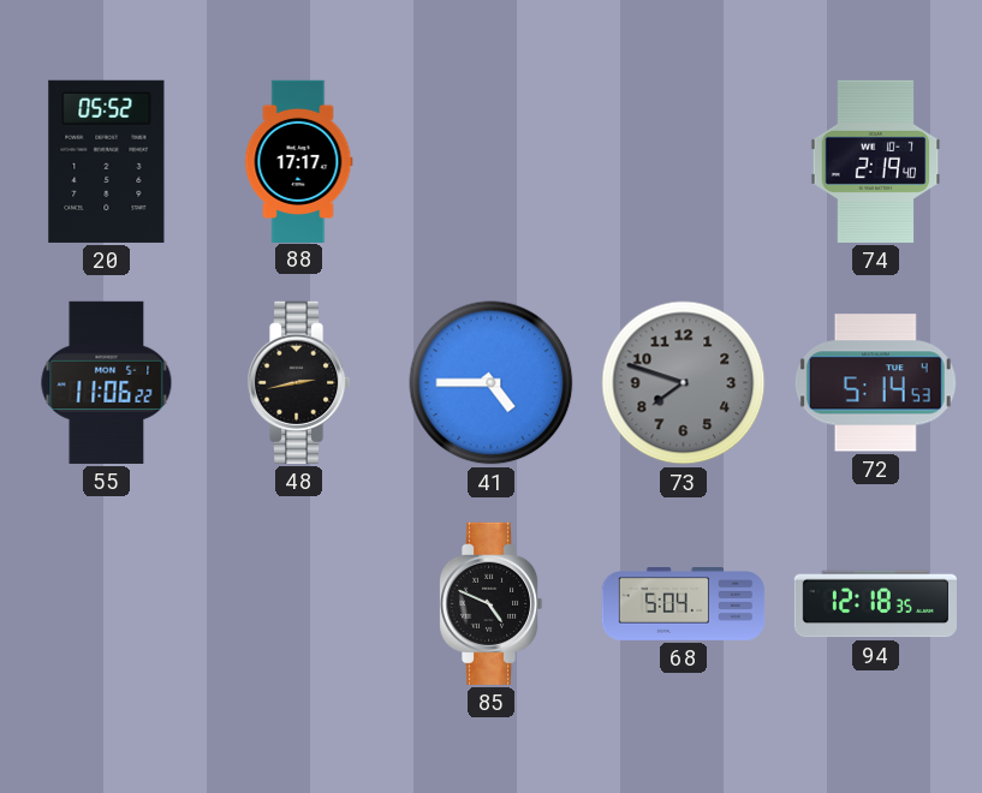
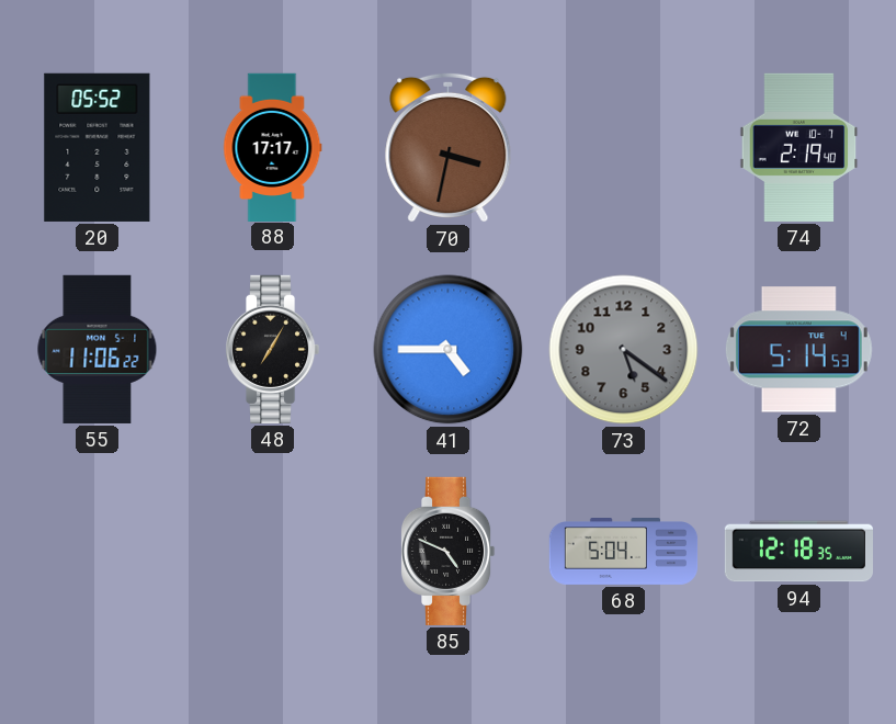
70: none -> 3:32
48: 2:43 -> 7:05
73: 7:48 -> 5:21
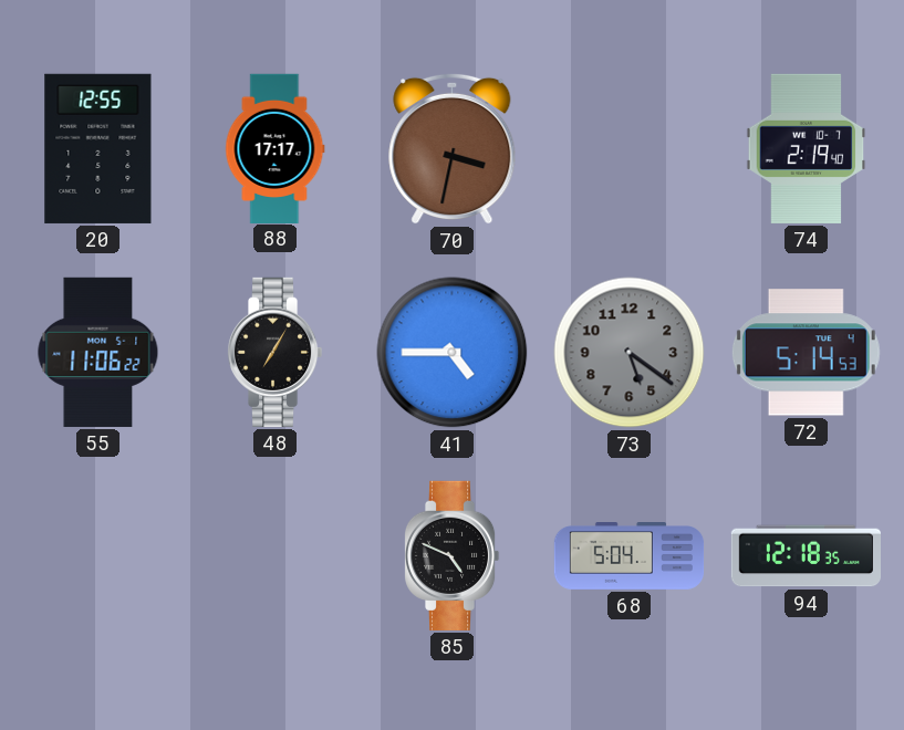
20: 05:52 -> 12:55
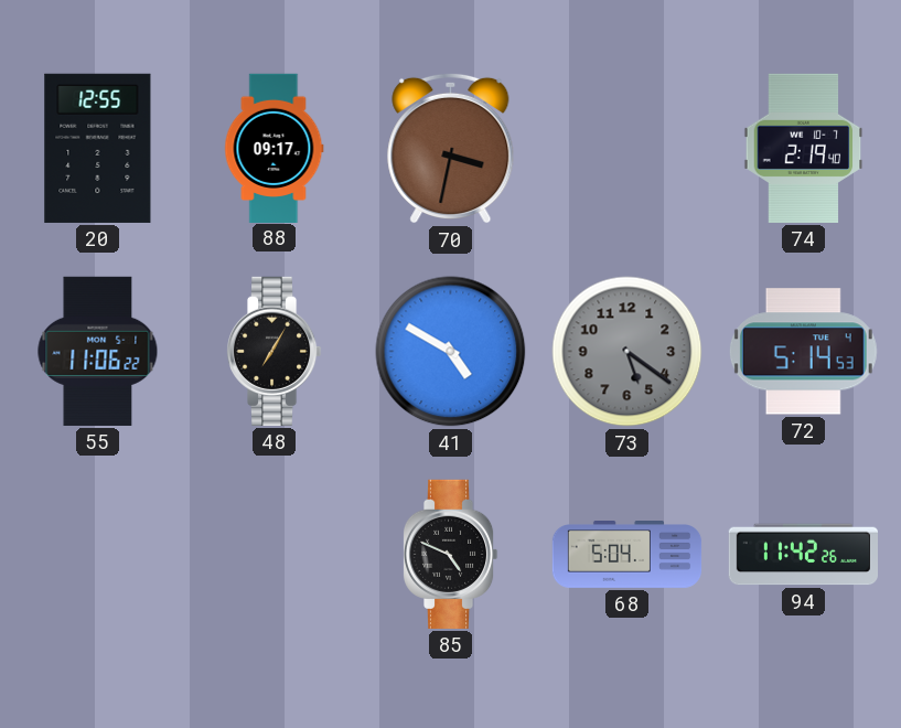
88: 17:17 -> 09:17
41: 4:45 -> 4:50
94: 12:18 -> 11:42
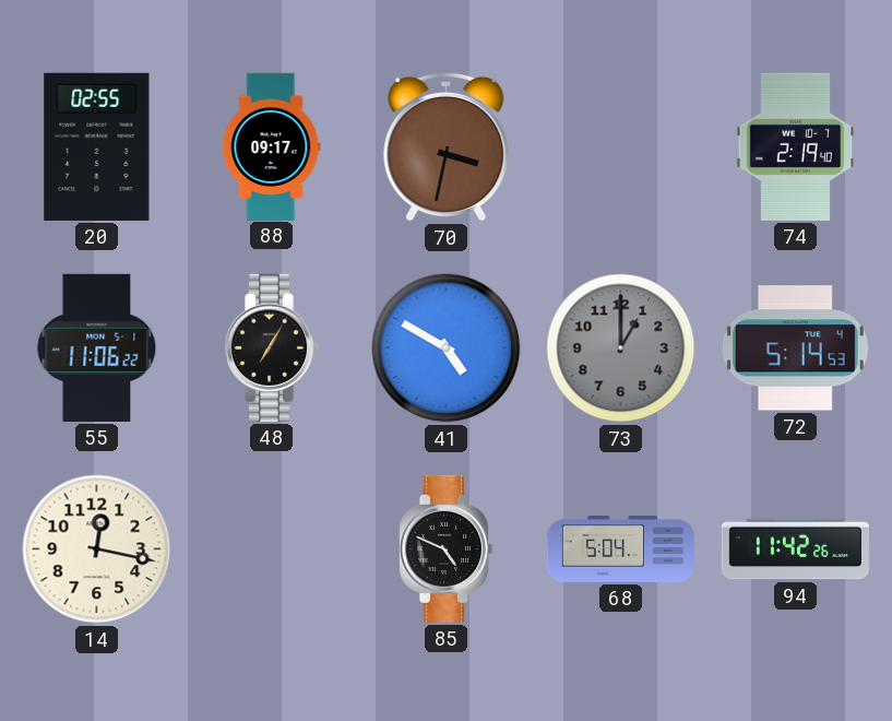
20: 12:55 -> 02:55
73: 5:21 -> 1:00
14: none -> 12:17
